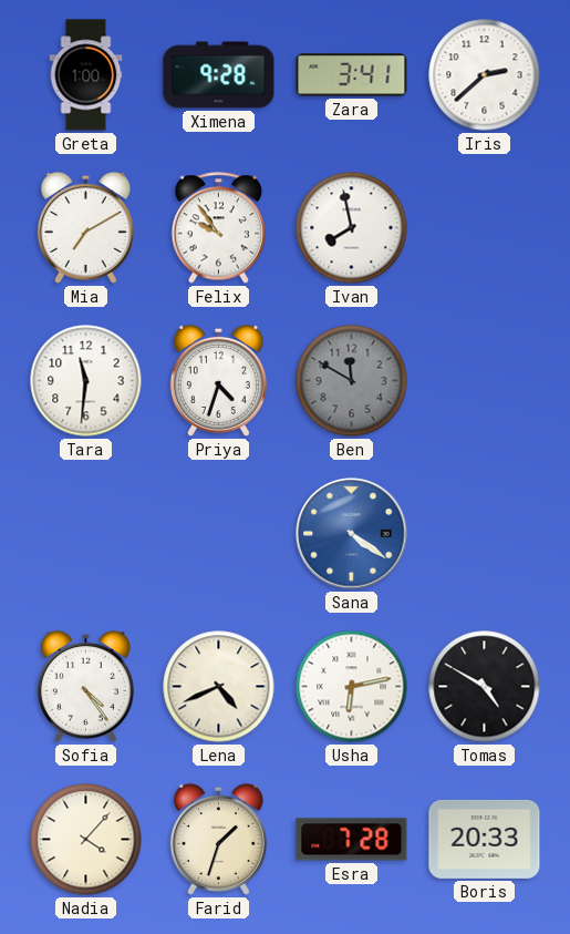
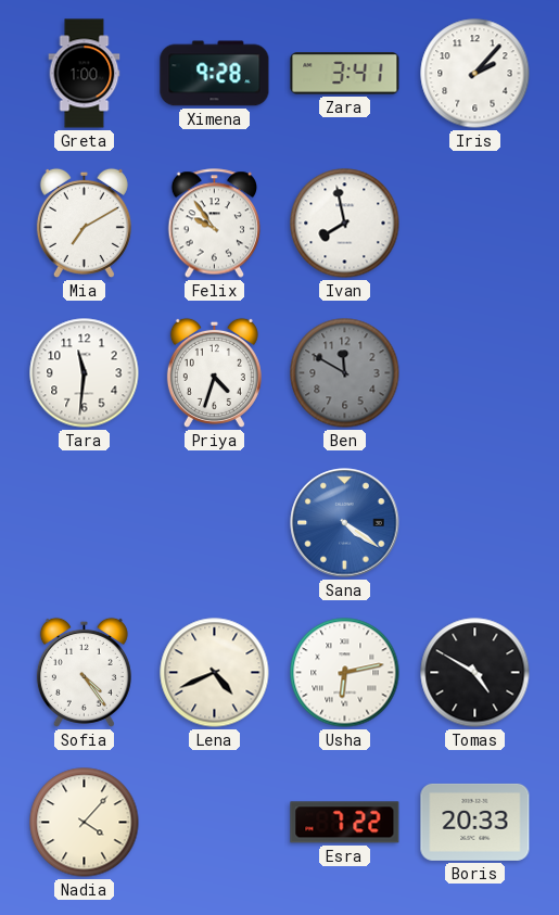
Iris: 2:38 -> 2:07
Farid: 1:33 -> none
Esra: 7:28 -> 7:22
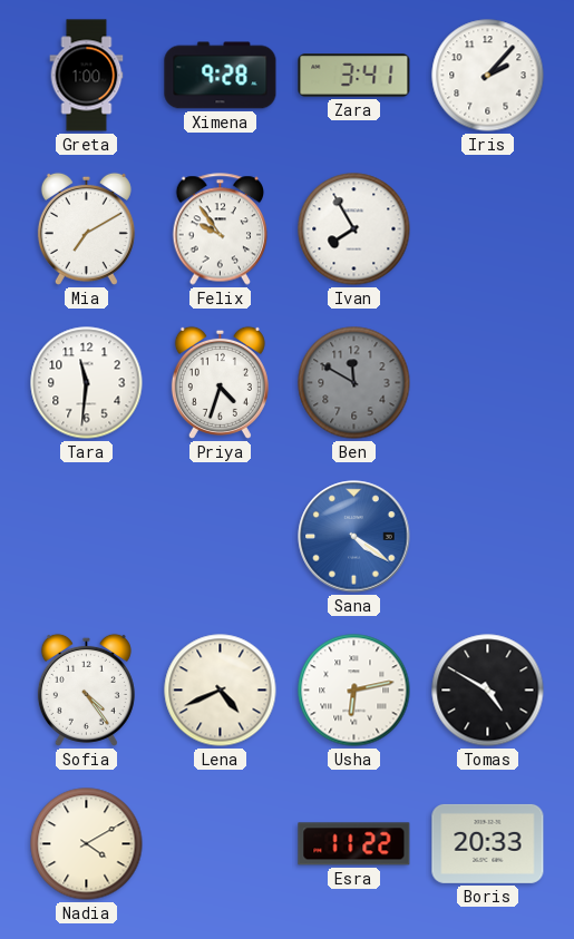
Ivan: 7:58 -> 7:55
Nadia: 4:07 -> 4:10
Esra: 7:22 -> 11:22
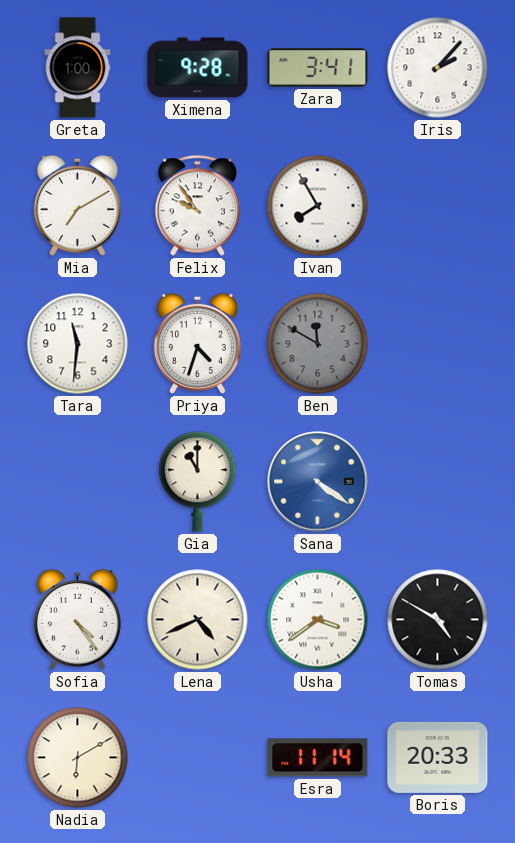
Gia: none -> 11:00
Usha: 6:13 -> 3:39
Nadia: 4:10 -> 6:10
Esra: 11:22 -> 11:14
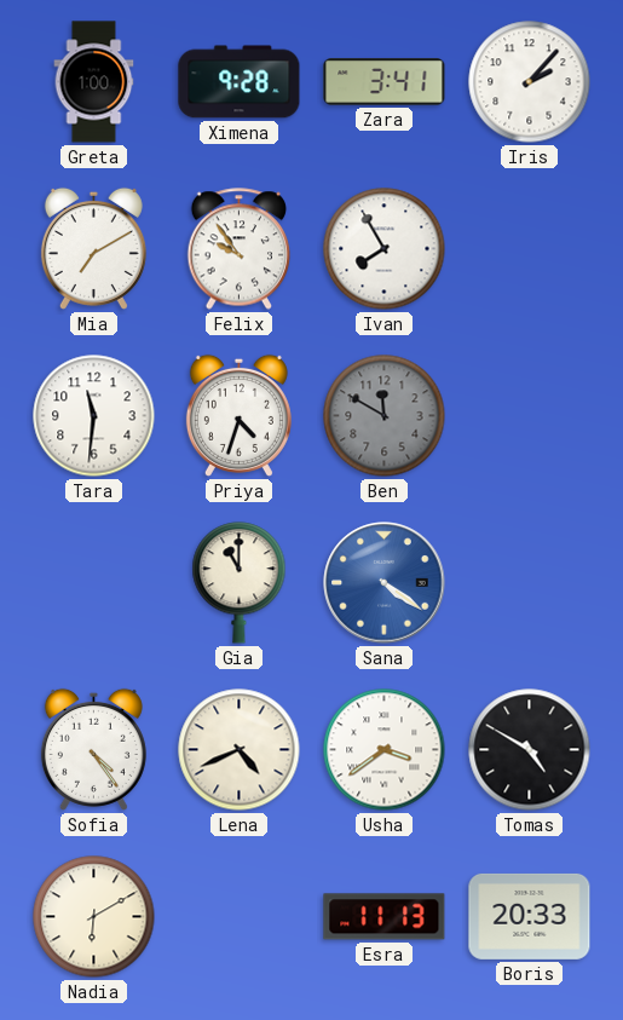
Esra: 11:14 -> 11:13
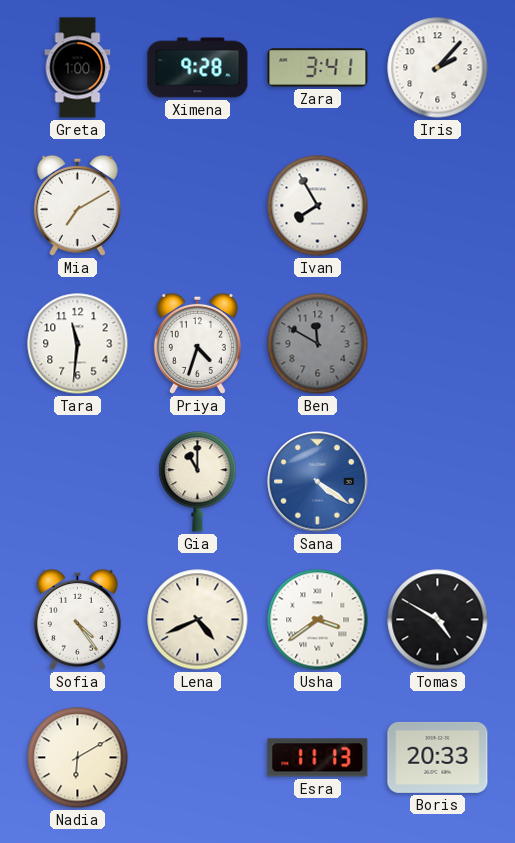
Felix: 9:54 -> none
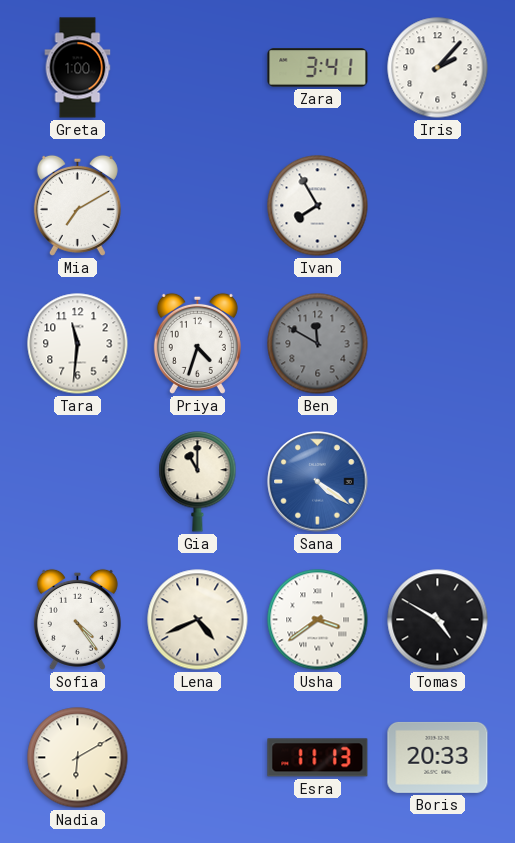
Ximena: 9:28 -> none
